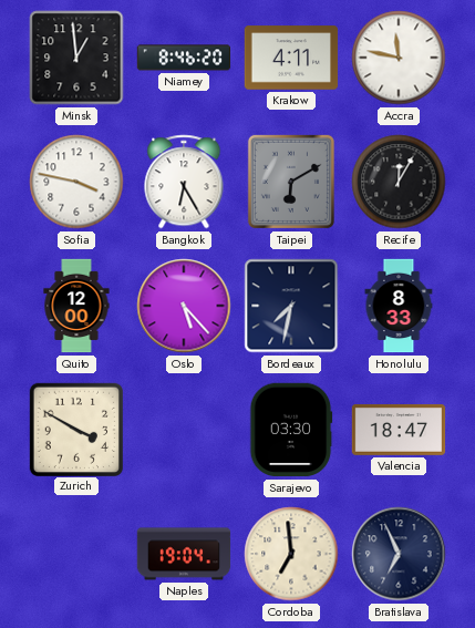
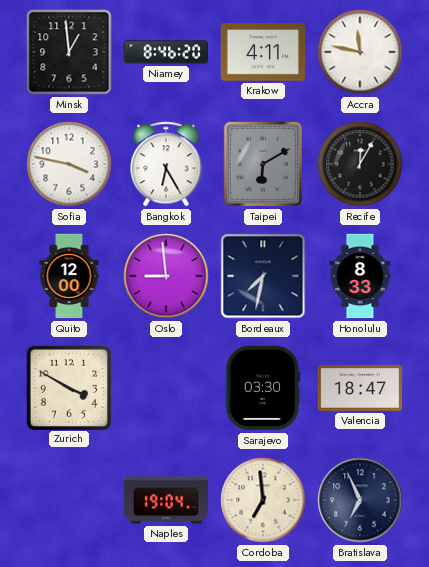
Oslo: 5:23 -> 8:59
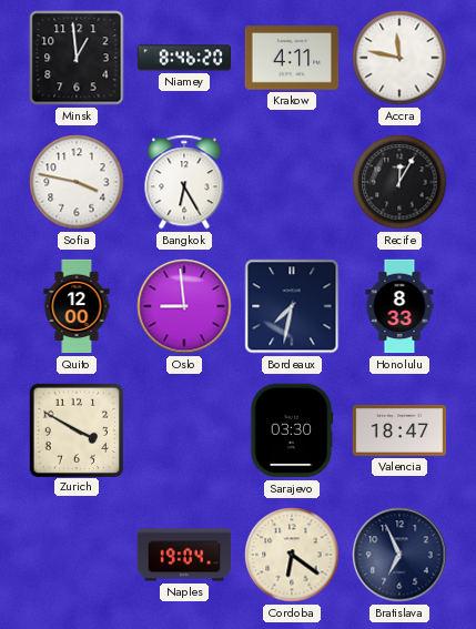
Taipei: 6:10 -> none
Cordoba: 6:59 -> 6:21
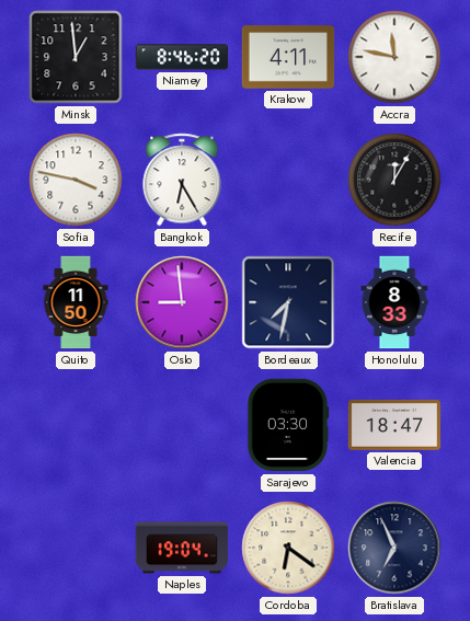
Quito: 12:00 -> 11:50
Zurich: 3:50 -> none
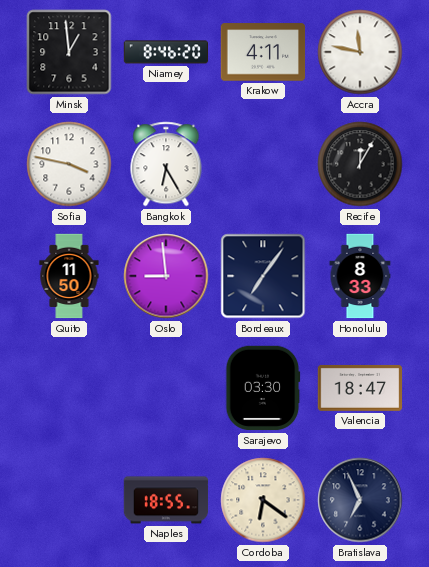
Bordeaux: 7:32 -> 7:06
Naples: 19:04 -> 18:55
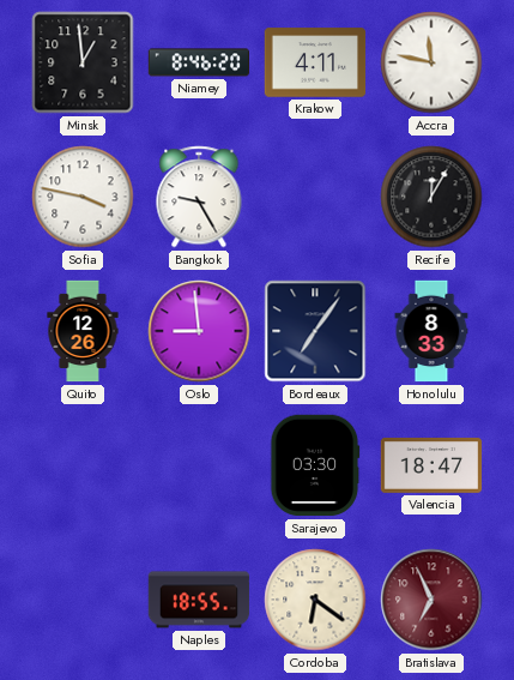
Bangkok: 6:25 -> 9:25
Quito: 11:50 -> 12:26
Bratislava dial: navy -> burgundy
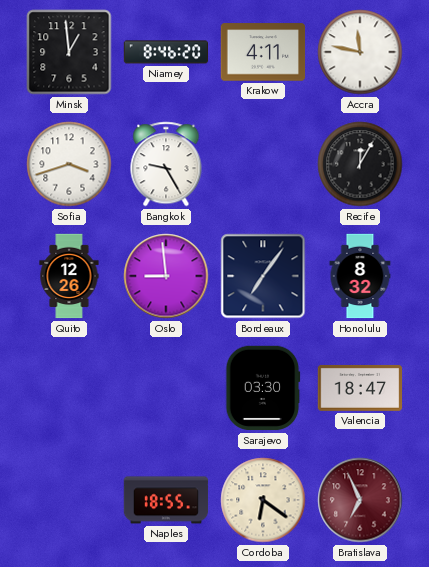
Sofia: 3:47 -> 3:42
Honolulu: 8:33 -> 8:32
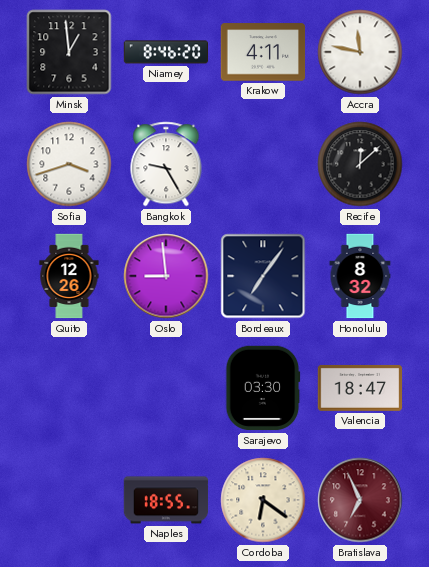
Recife: 12:05 -> 12:08
